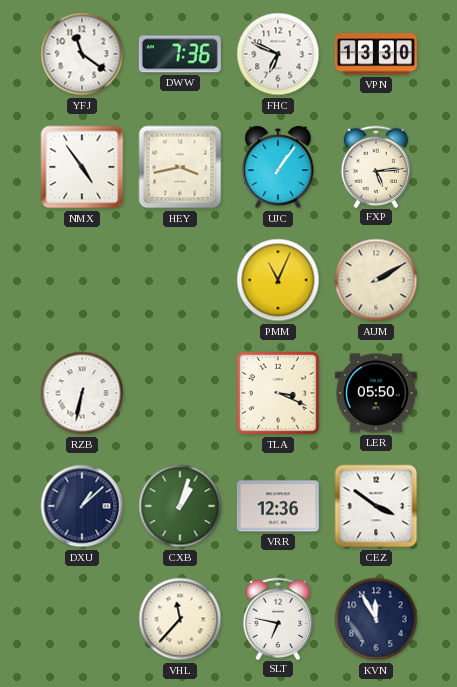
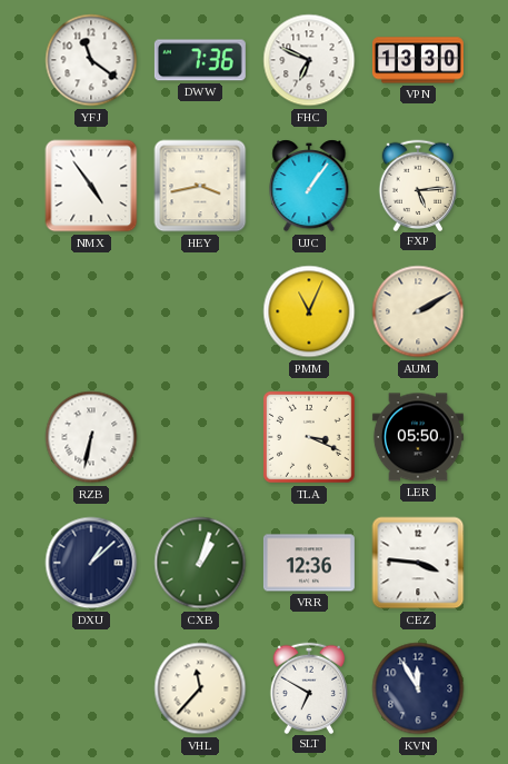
CEZ: 3:51 -> 3:46
SLT: 6:47 -> 6:50
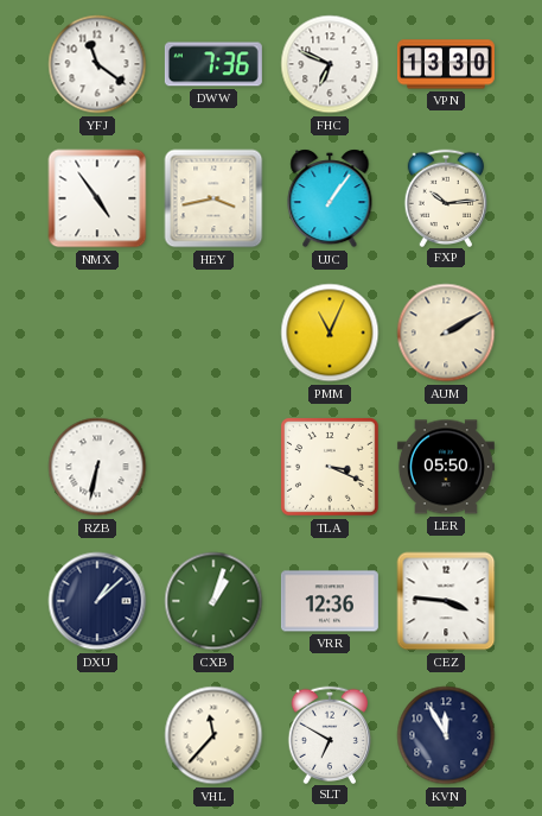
FXP: 5:14 -> 10:14
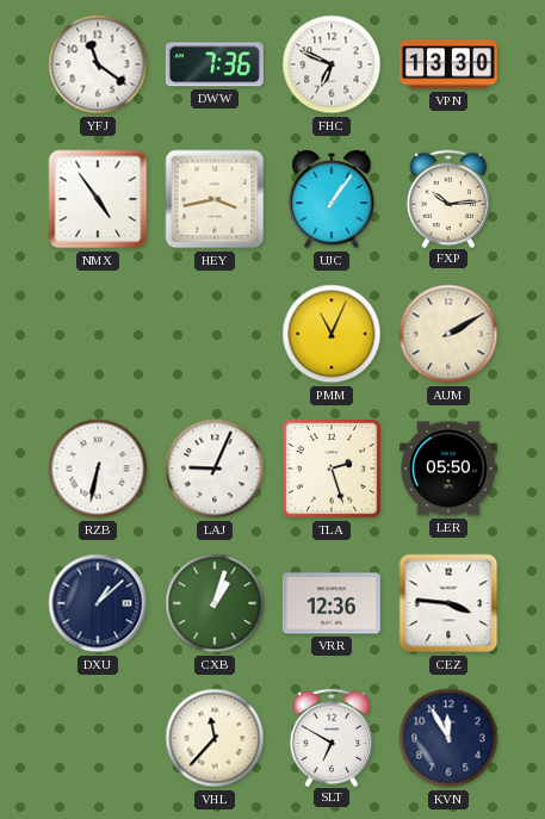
LAJ: none -> 9:04
TLA: 3:19 -> 2:27
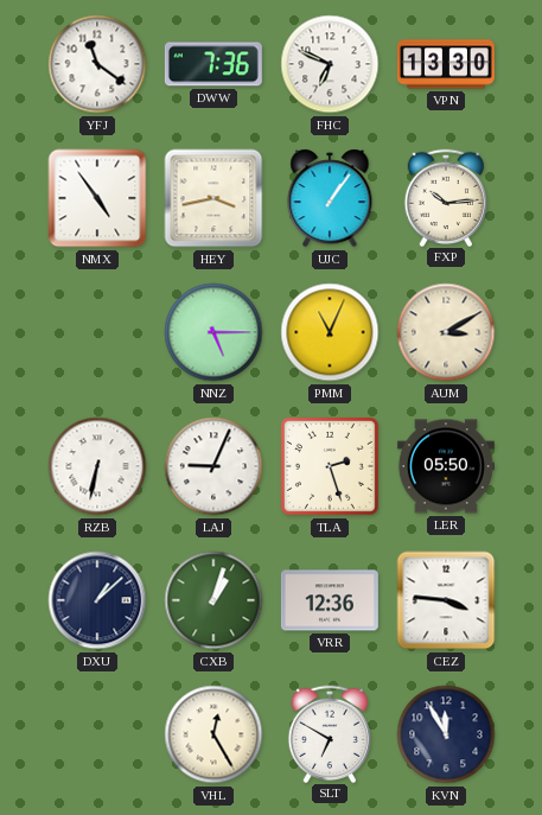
NNZ: none -> 5:15
AUM: 2:10 -> 3:10
VHL: 11:37 -> 12:25
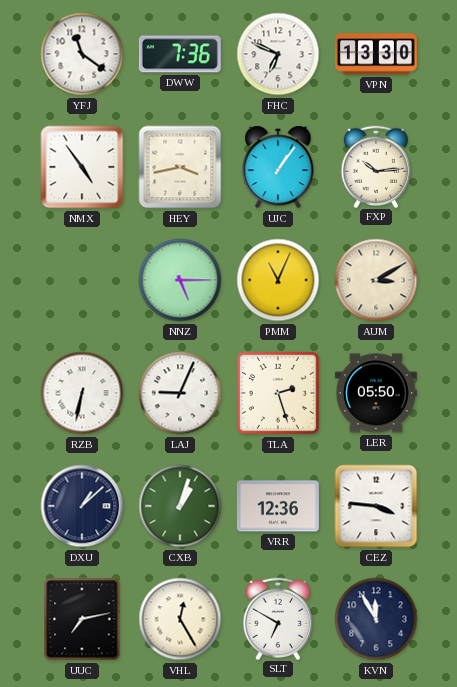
UUC: none -> 7:13
